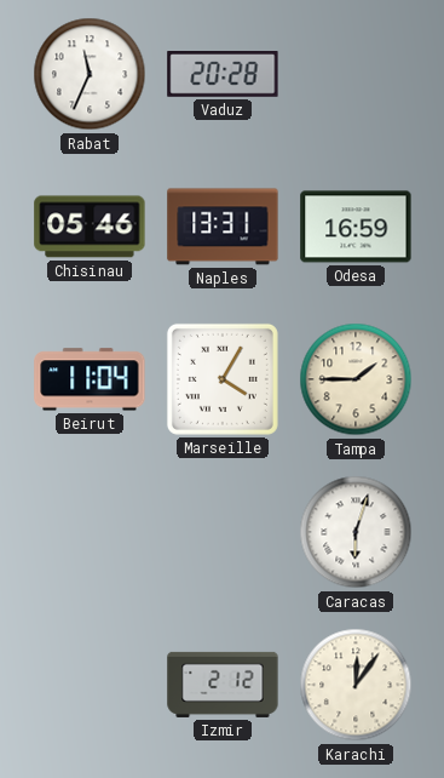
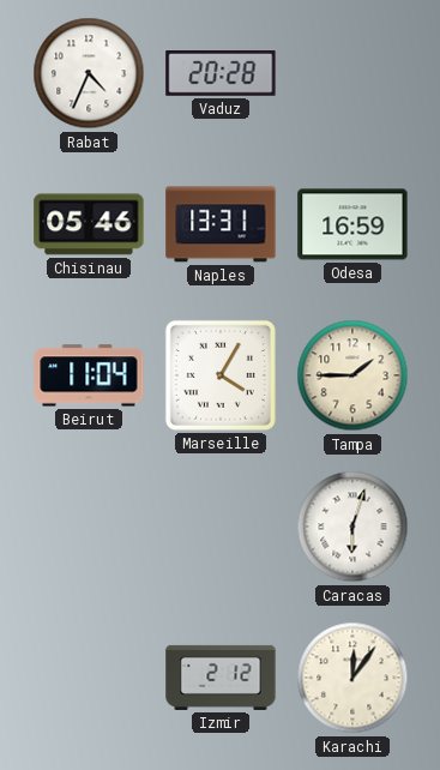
Rabat: 11:34 -> 4:34
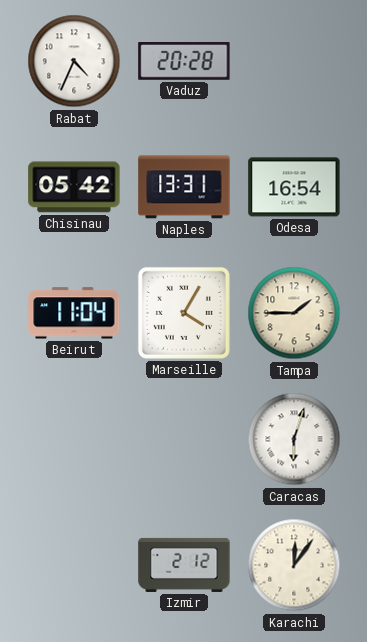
Chisinau: 05:46 -> 05:42
Odesa: 16:59 -> 16:54
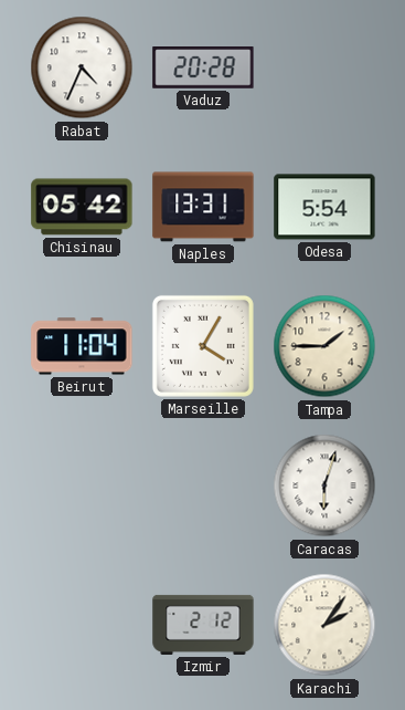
Odesa: 16:54 -> 5:54
Karachi: 12:06 -> 2:06
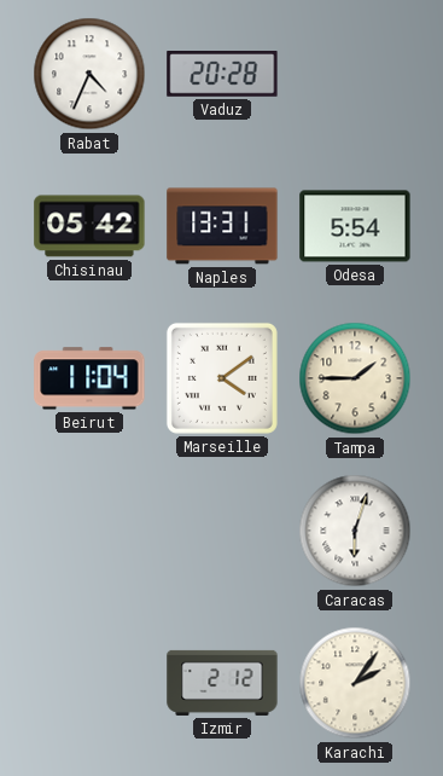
Marseille: 4:05 -> 4:09
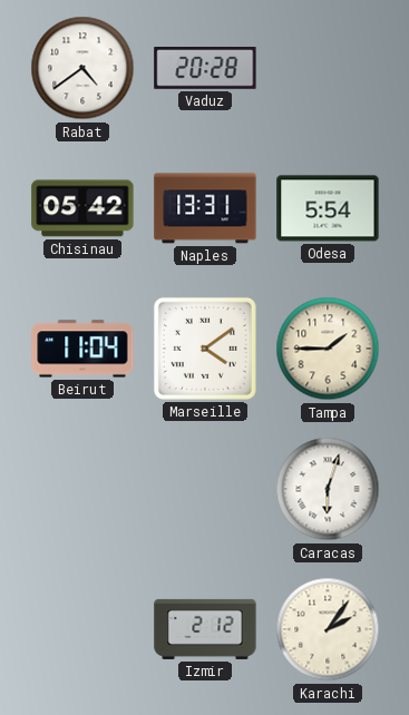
Rabat: 4:34 -> 4:39
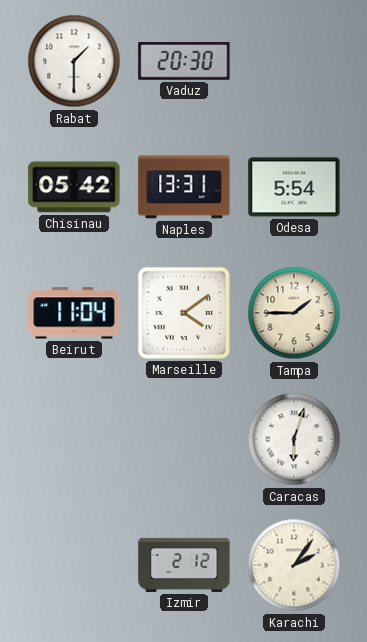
Rabat: 4:39 -> 1:30
Vaduz: 20:28 -> 20:30
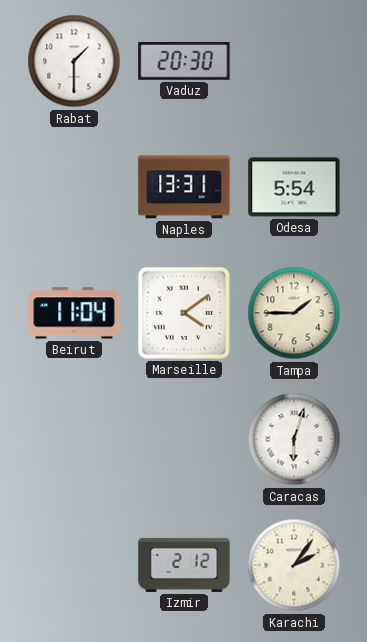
Chisinau: 05:42 -> none
